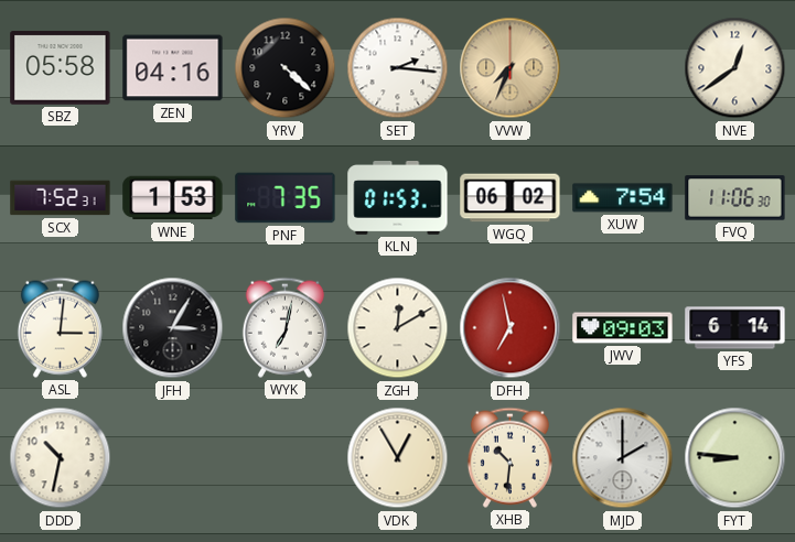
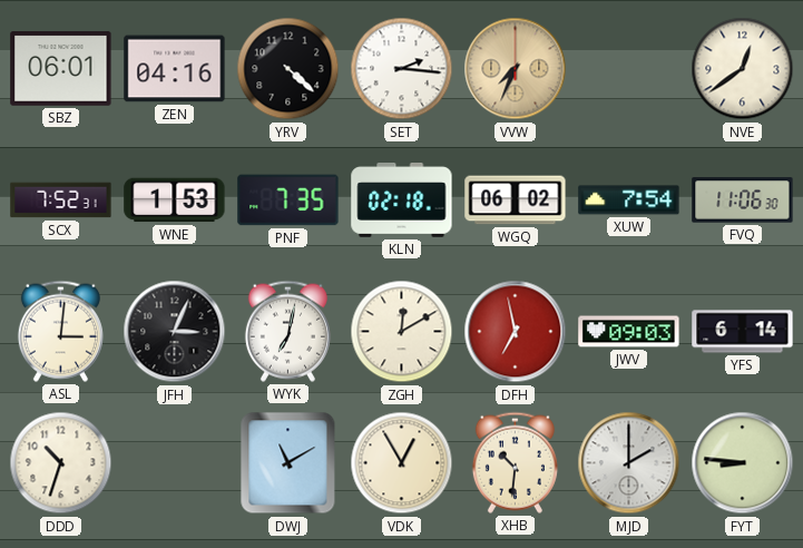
SBZ: 05:58 -> 06:01
KLN: 01:53 -> 02:18
JFH: 3:05 -> 3:04
DDD: 10:32 -> 10:33
DWJ: none -> 11:10
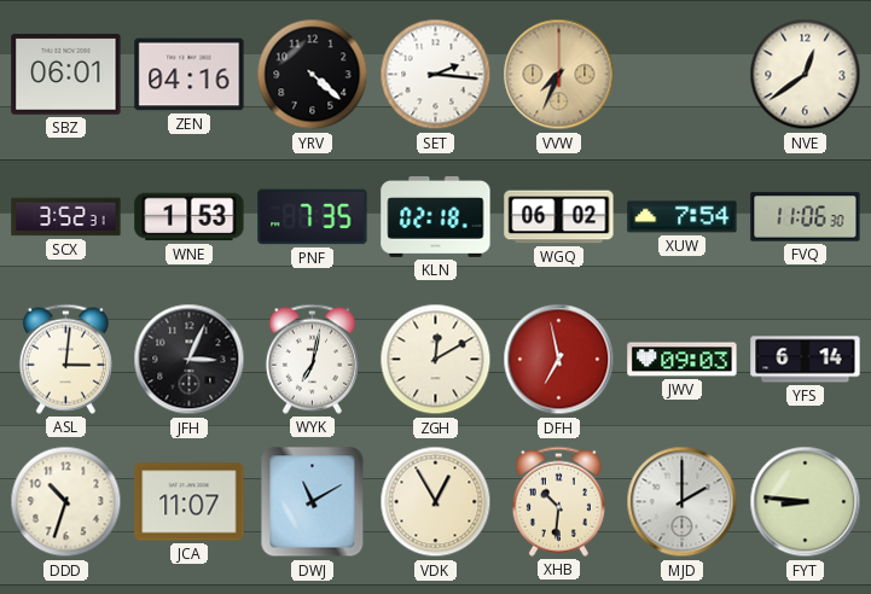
SCX: 7:52 -> 3:52
JCA: none -> 11:07
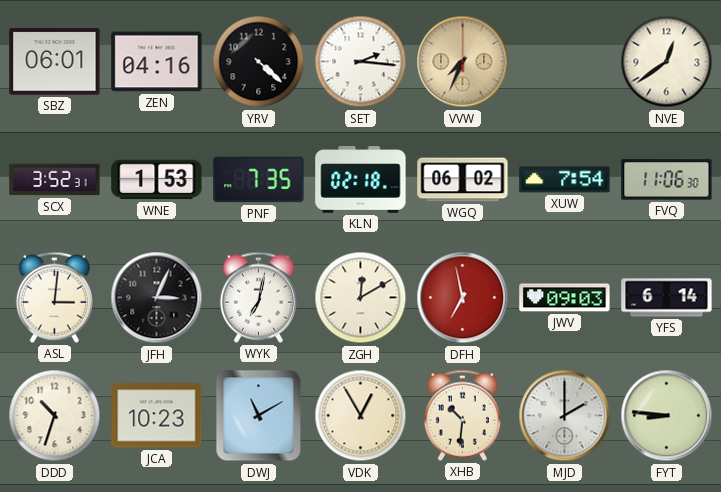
JCA: 11:07 -> 10:23
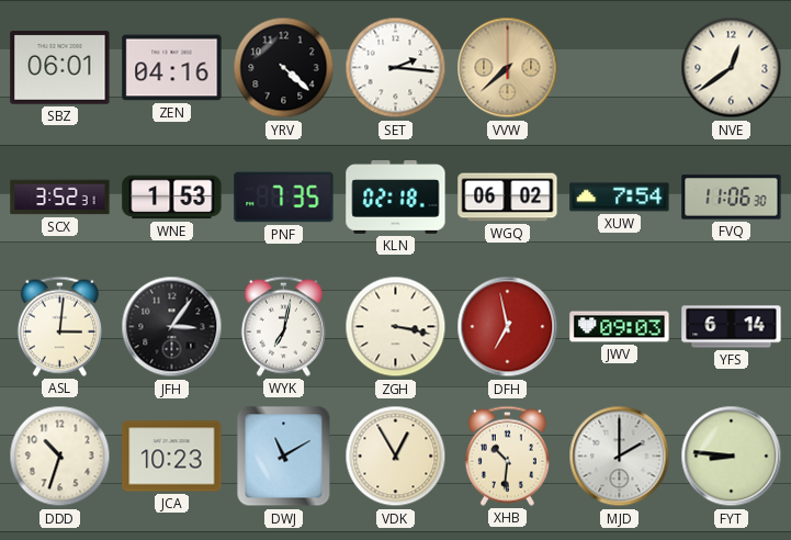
VVW: 7:34 -> 7:38
JFH: 3:04 -> 3:06
ZGH: 12:10 -> 3:17
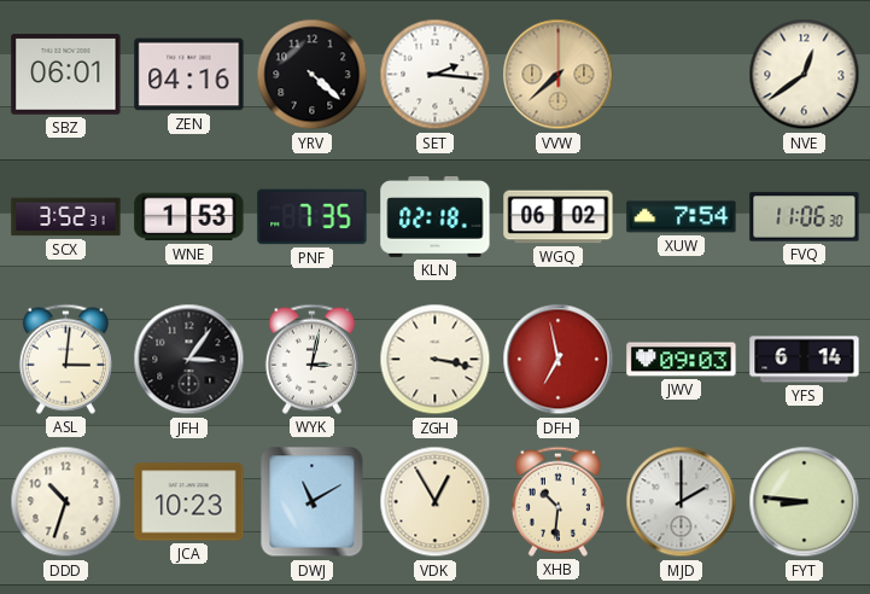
WYK: 7:02 -> 3:02
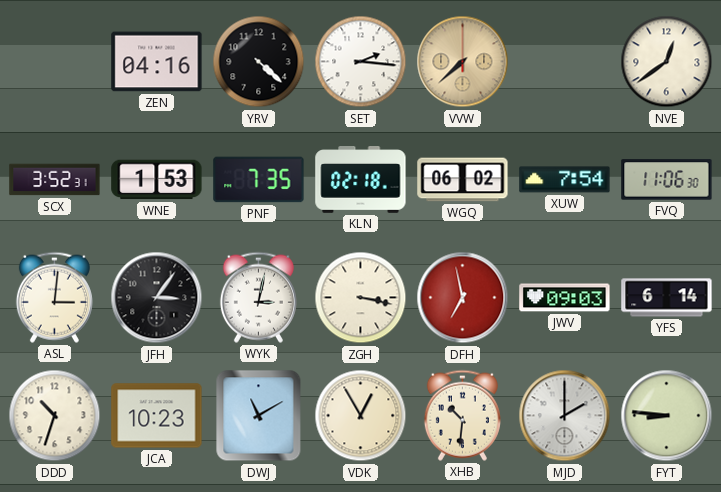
SBZ: 06:01 -> none
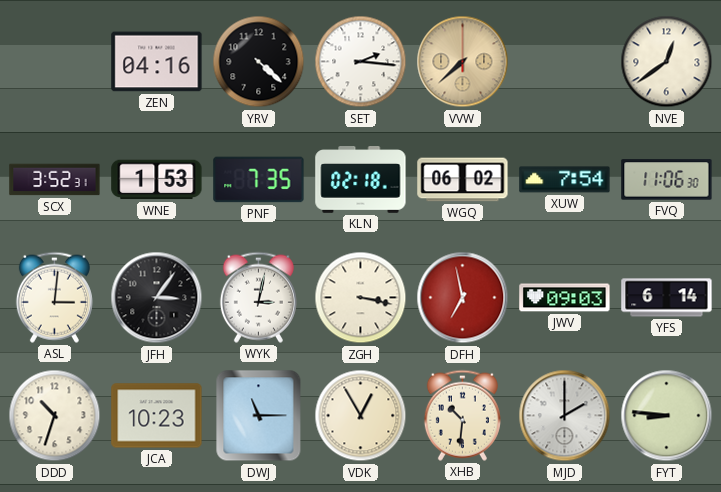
DWJ: 11:10 -> 11:15
